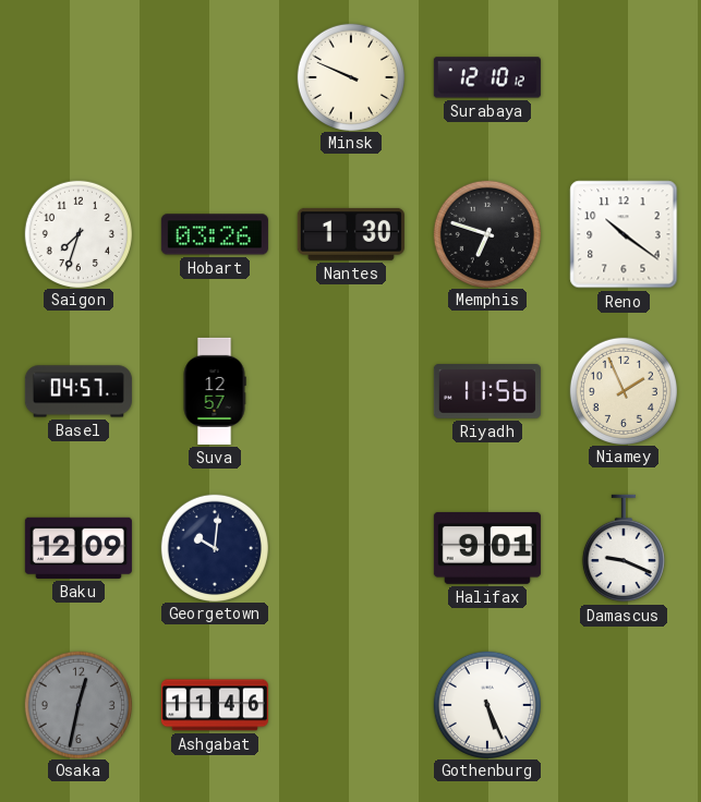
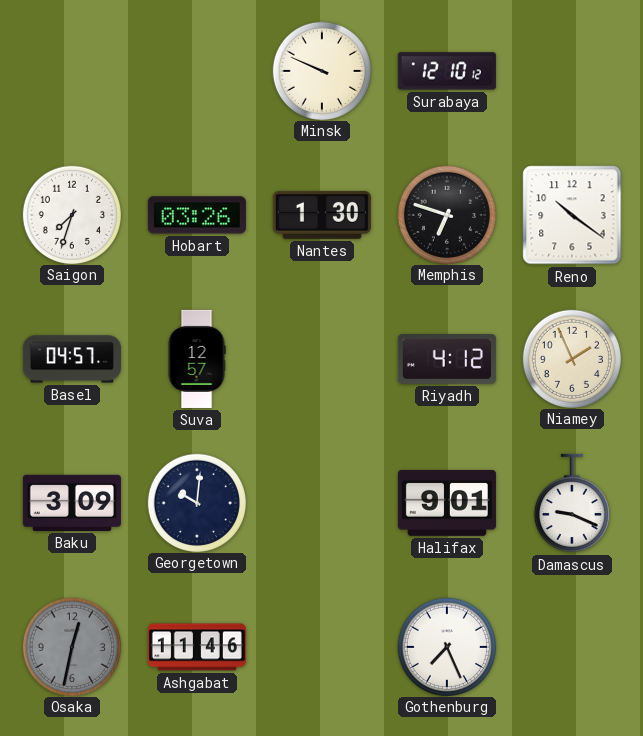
Riyadh: 11:56 -> 4:12
Baku: 12:09 -> 3:09
Gothenburg: 5:26 -> 7:26
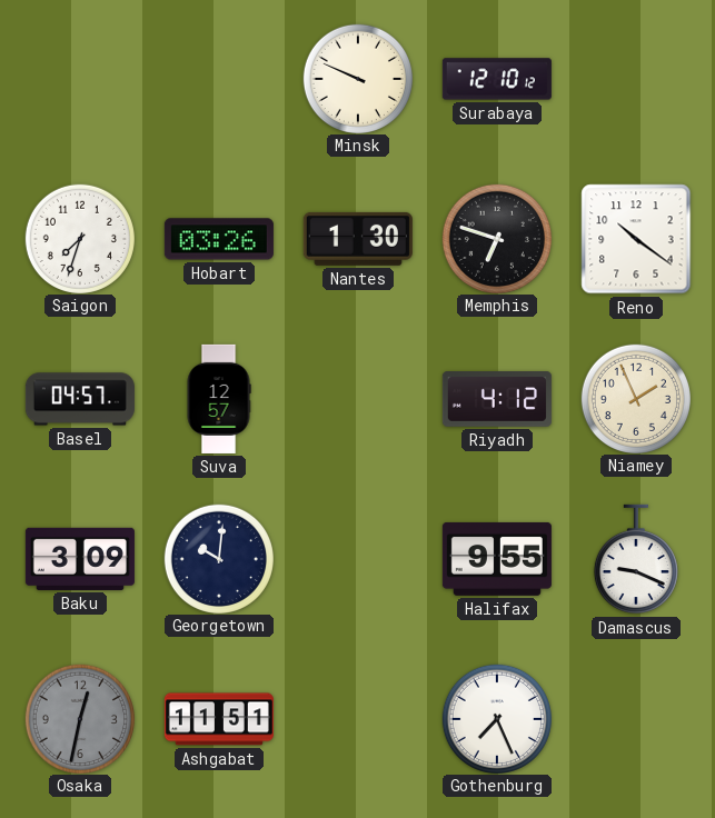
Halifax: 9:01 -> 9:55
Ashgabat: 11:46 -> 11:51
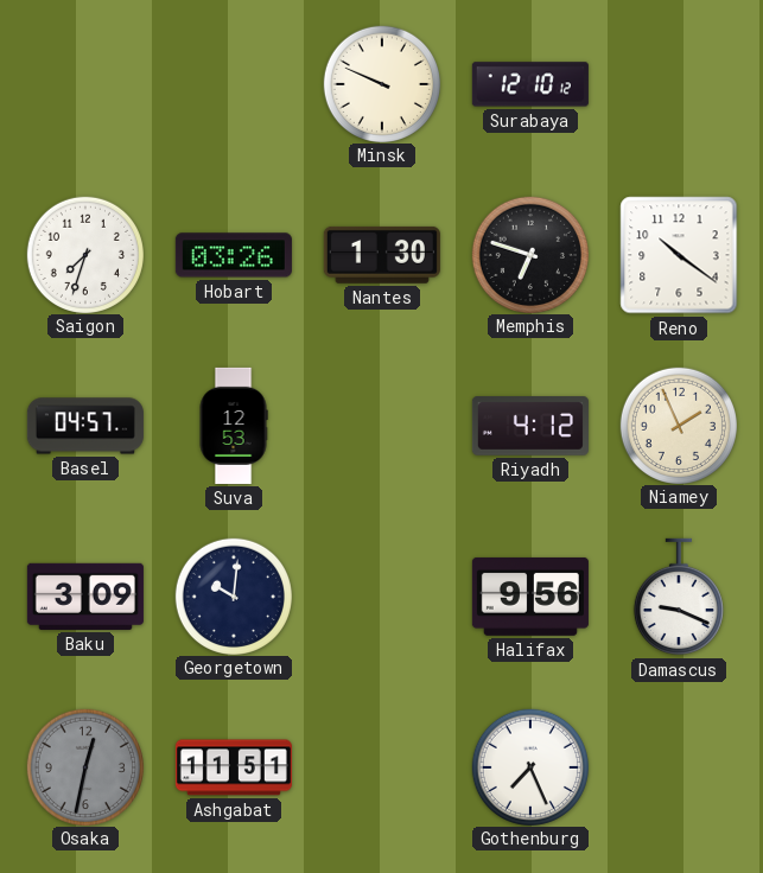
Suva: 12:57 -> 12:53
Halifax: 9:55 -> 9:56
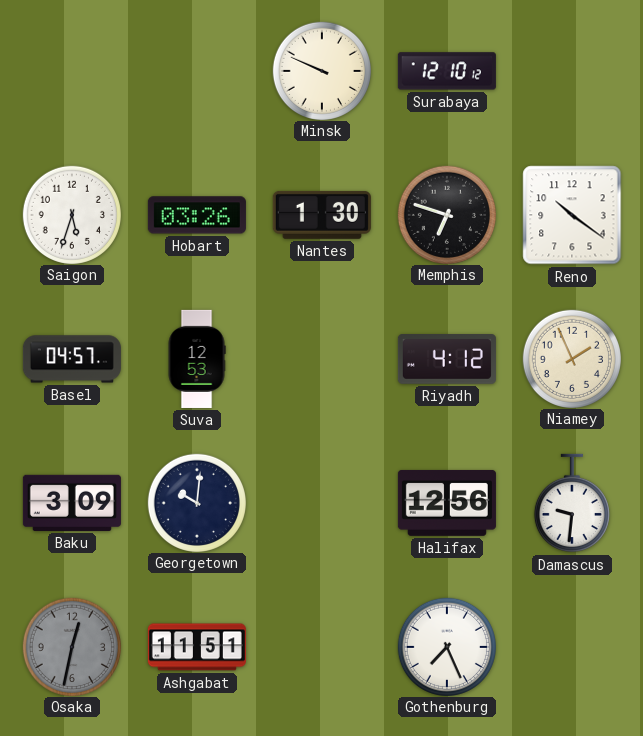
Saigon: 7:33 -> 5:33
Halifax: 9:56 -> 12:56
Damascus: 9:19 -> 9:31
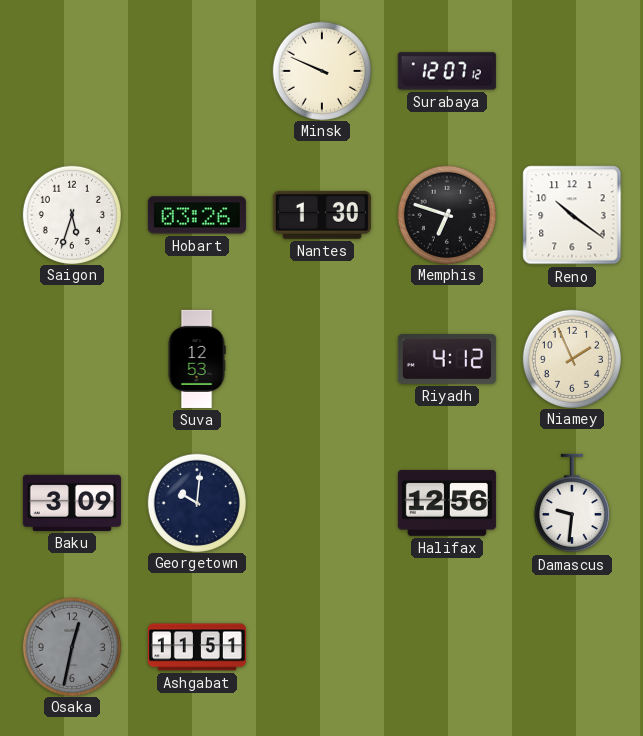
Surabaya: 12:10 -> 12:07
Basel: 04:57 -> none
Gothenburg: 7:26 -> none
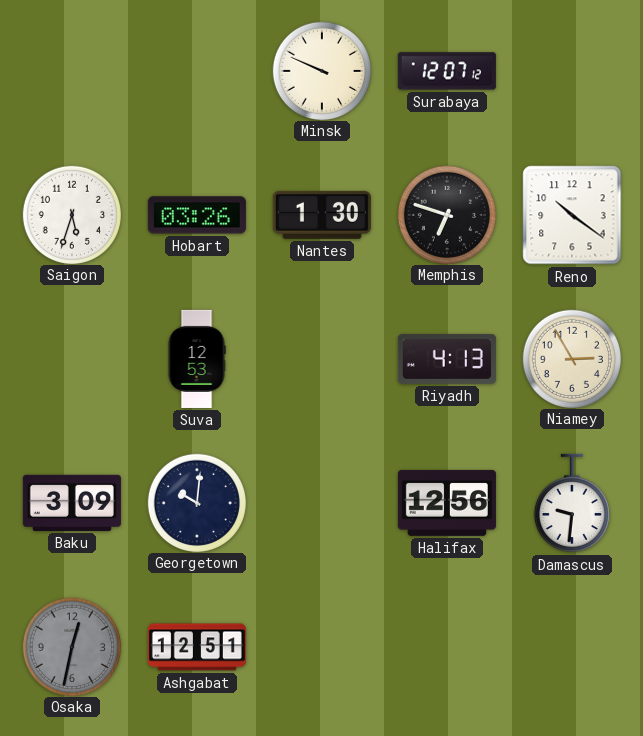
Riyadh: 4:12 -> 4:13
Niamey: 1:56 -> 2:55
Ashgabat: 11:51 -> 12:51
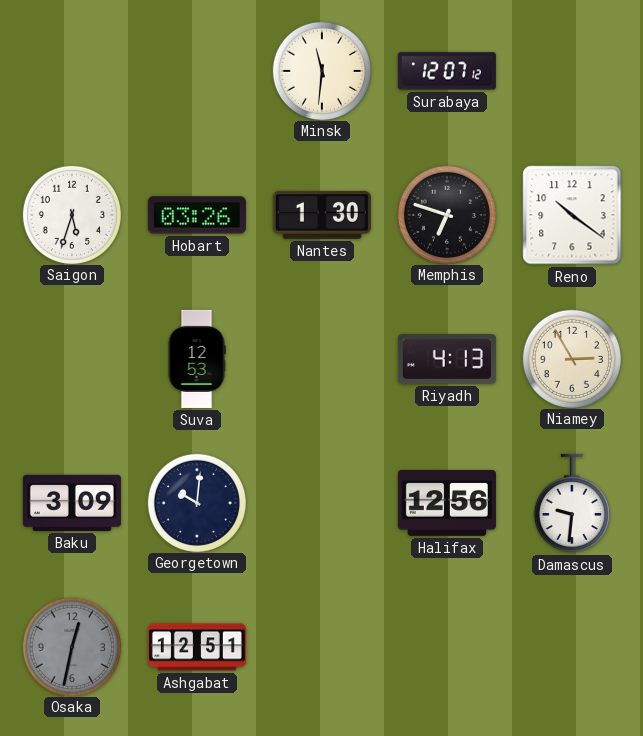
Minsk: 9:49 -> 11:31
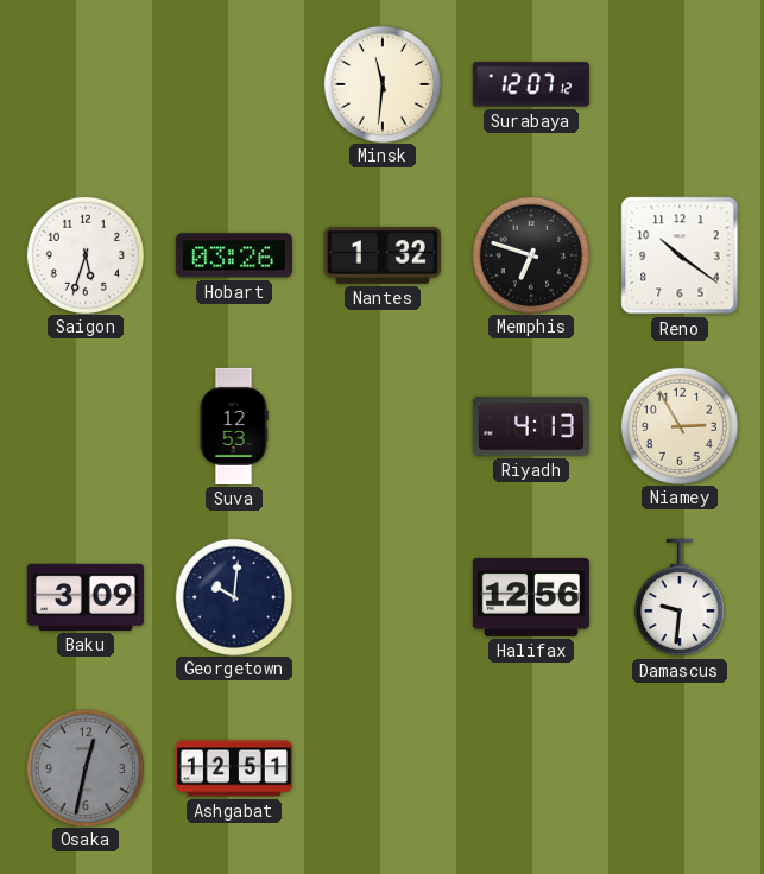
Nantes: 1:30 -> 1:32
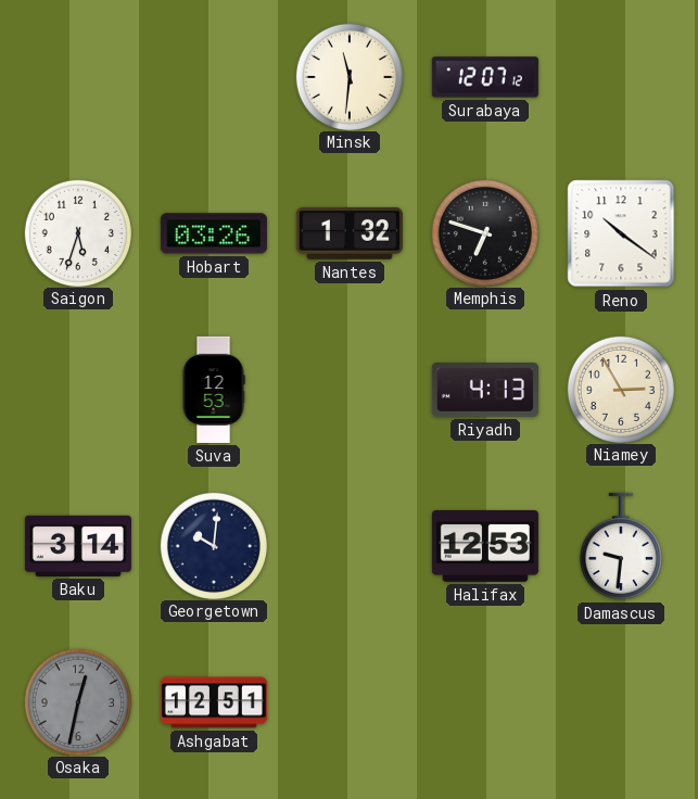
Baku: 3:09 -> 3:14
Halifax: 12:56 -> 12:53
